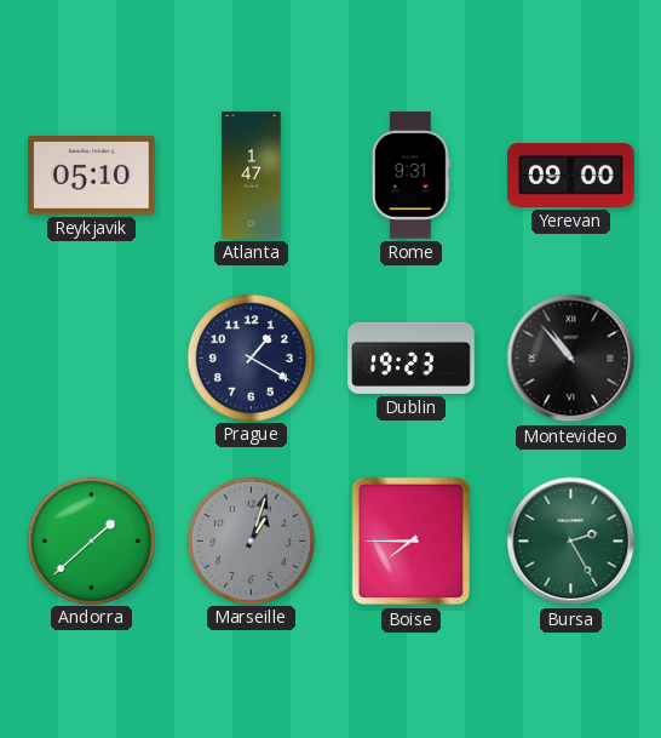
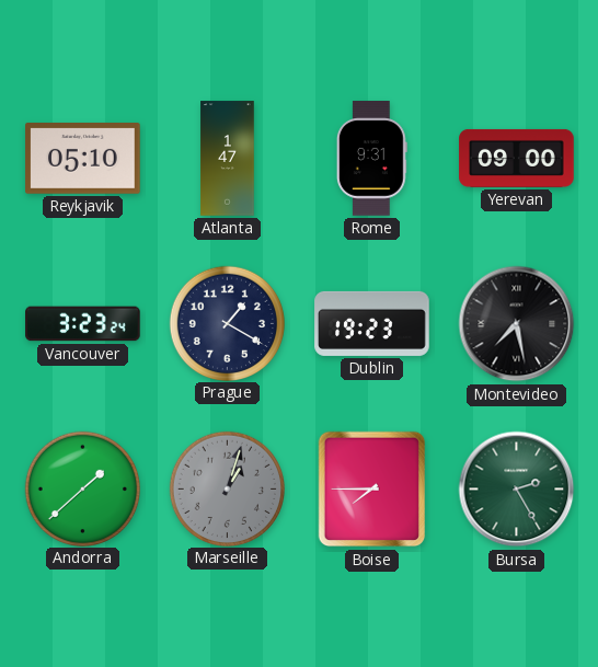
Vancouver: none -> 3:23
Montevideo: 10:53 -> 7:28
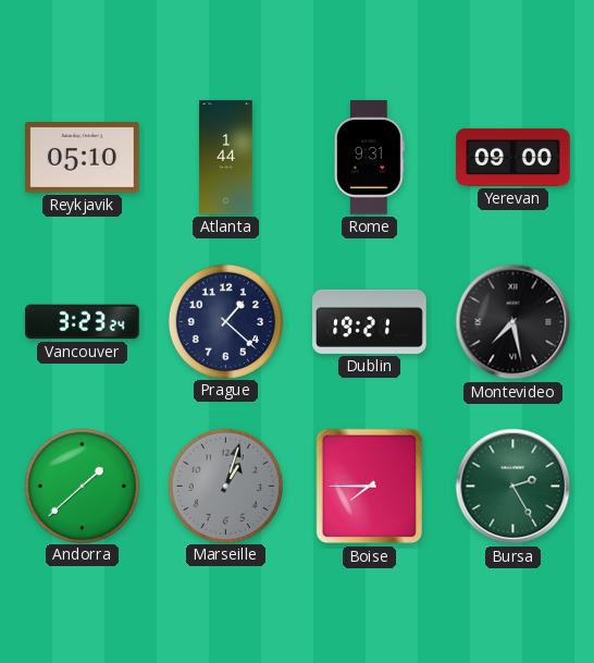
Atlanta: 1:47 -> 1:44
Prague: 1:20 -> 1:22
Dublin: 19:23 -> 19:21
